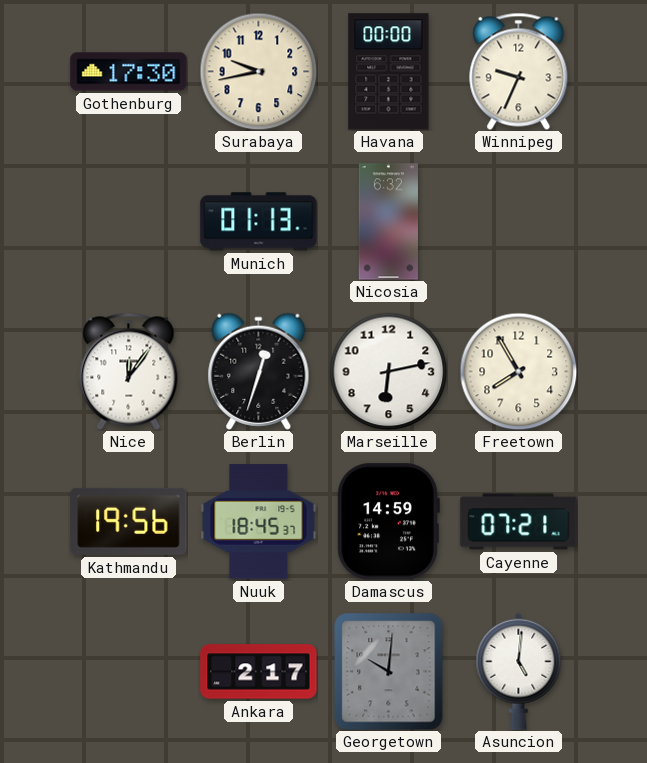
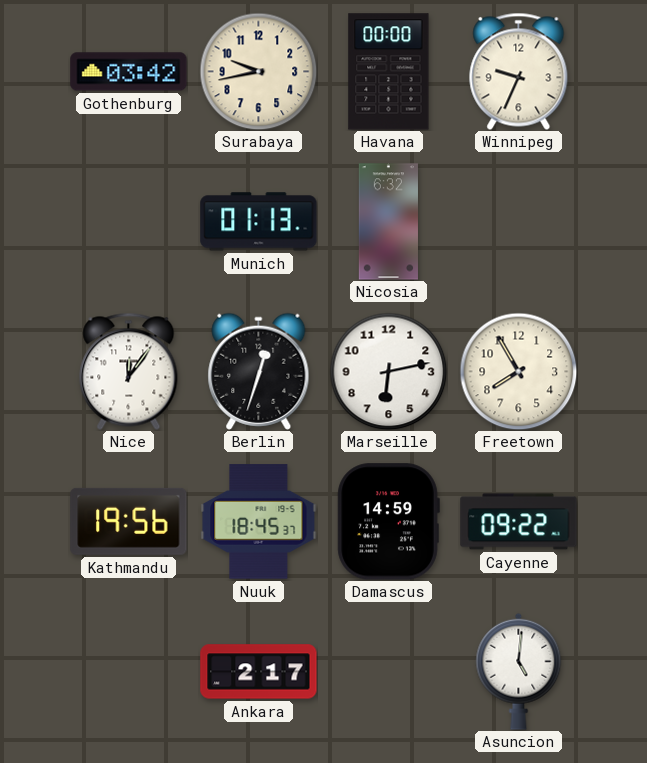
Gothenburg: 17:30 -> 03:42
Cayenne: 07:21 -> 09:22
Georgetown: 10:01 -> none
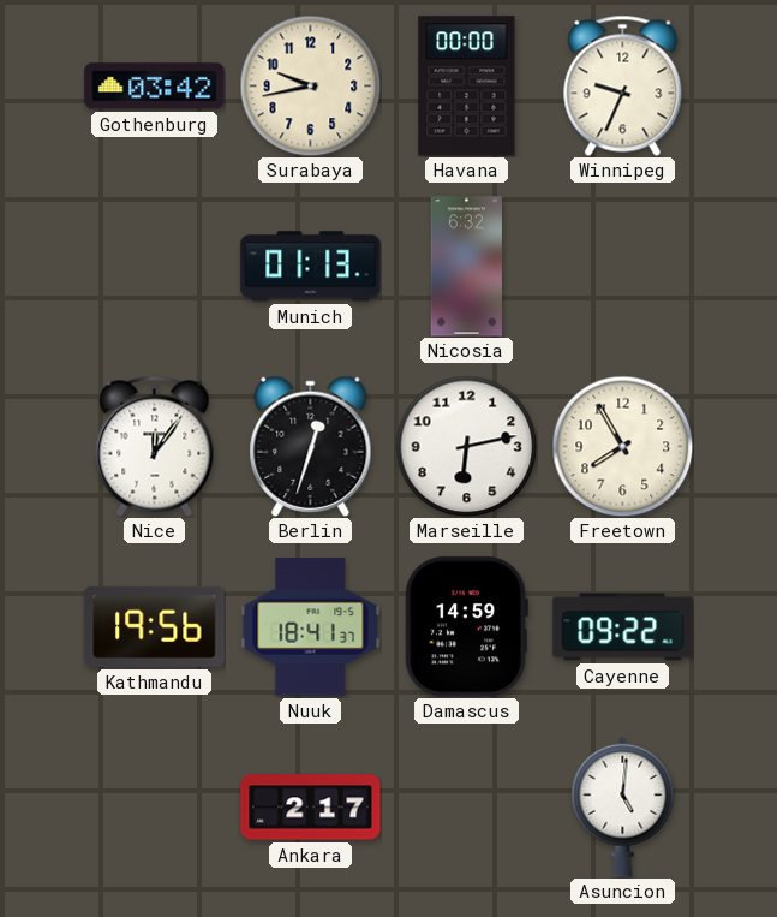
Nuuk: 18:45 -> 18:41
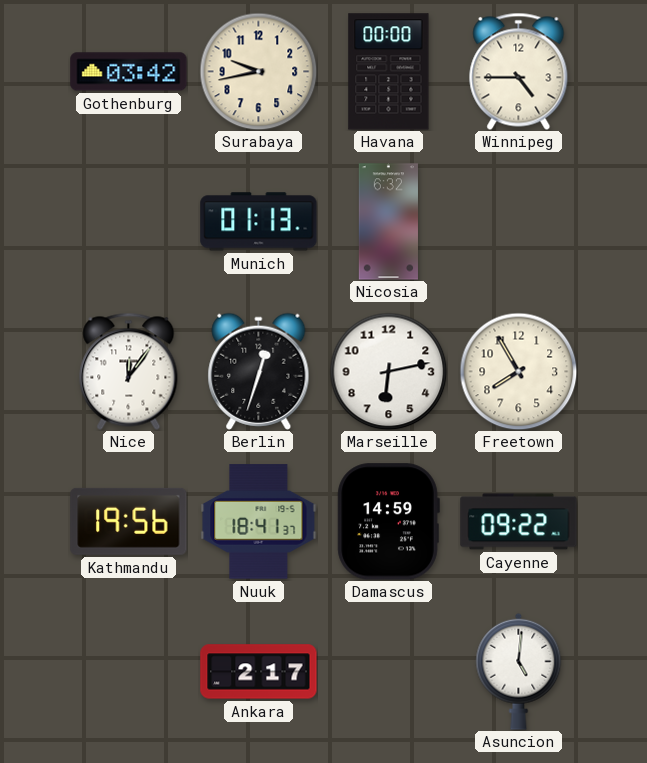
Winnipeg: 9:34 -> 4:45
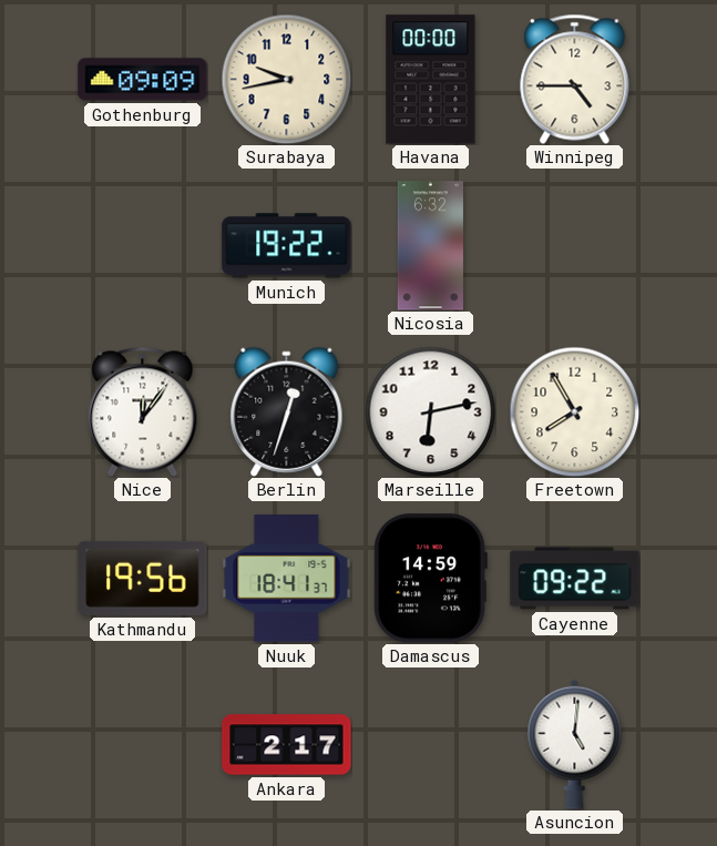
Gothenburg: 03:42 -> 09:09
Munich: 01:13 -> 19:22
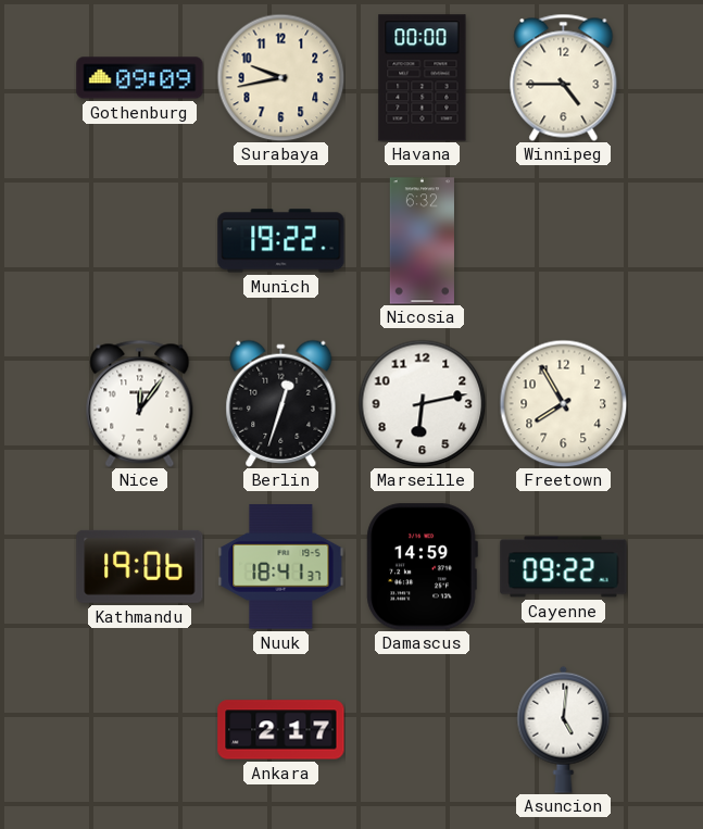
Kathmandu: 19:56 -> 19:06
